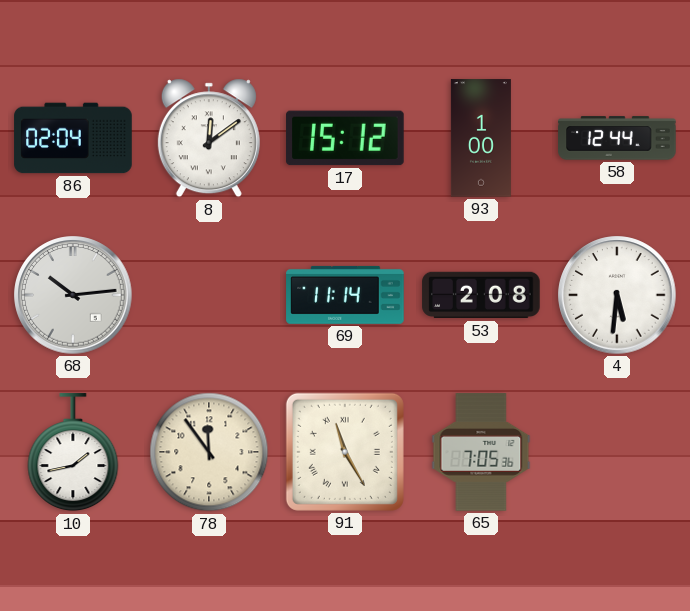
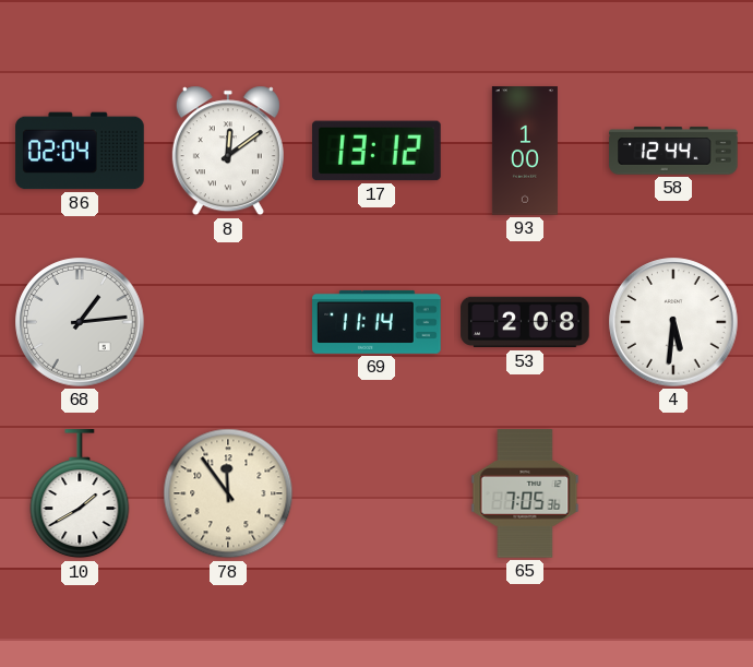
17: 15:12 -> 13:12
68: 10:14 -> 1:14
10: 1:43 -> 1:40
91: 11:25 -> none
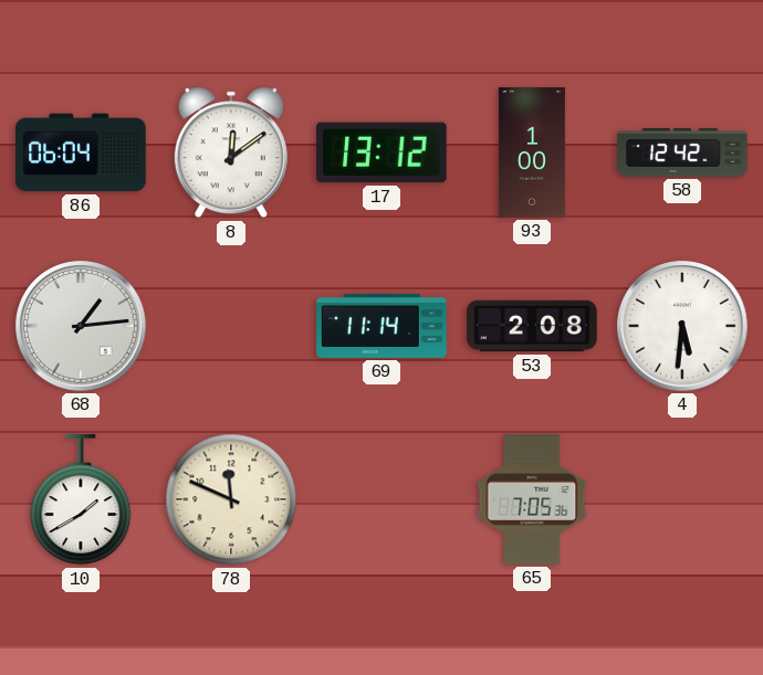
86: 02:04 -> 06:04
58: 12:44 -> 12:42
78: 11:54 -> 11:49
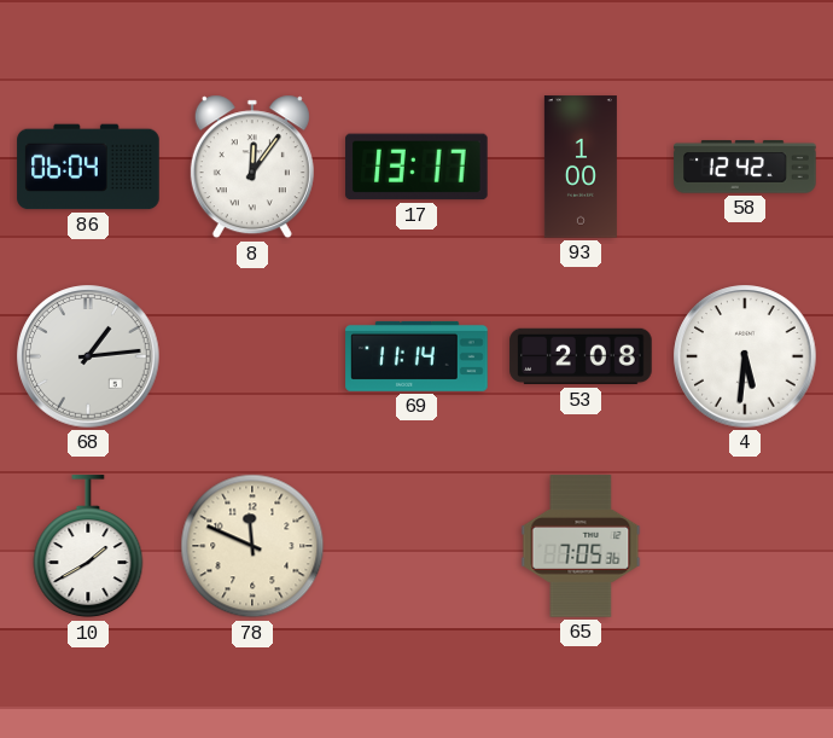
8: 12:09 -> 12:06
17: 13:12 -> 13:17
